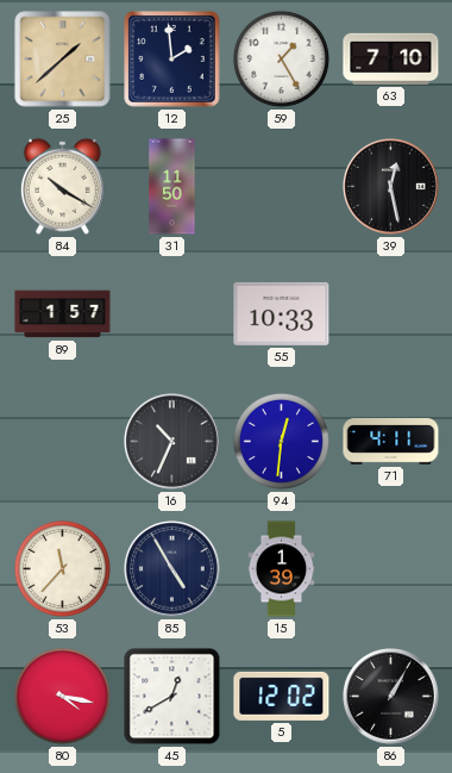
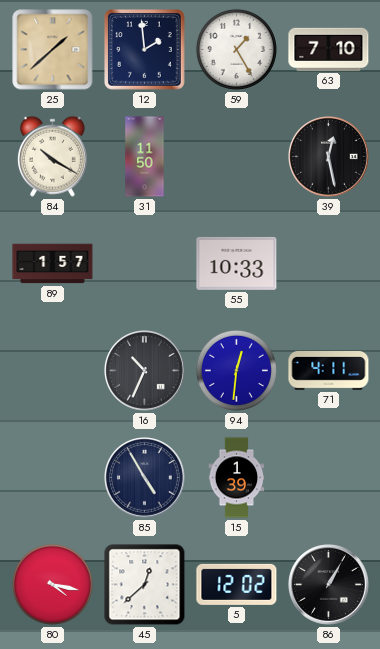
53: 11:37 -> none
45: 12:40 -> 12:38
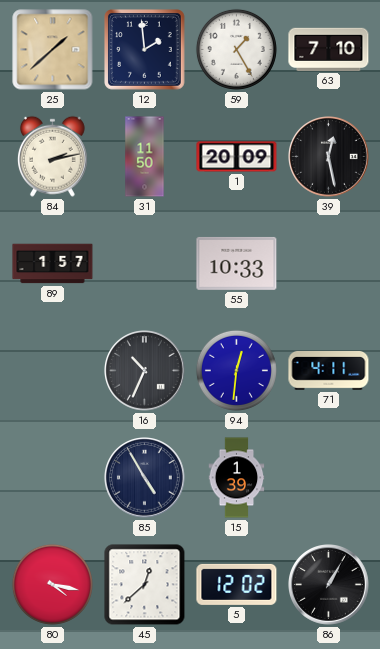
84: 10:20 -> 2:13
1: none -> 20:09
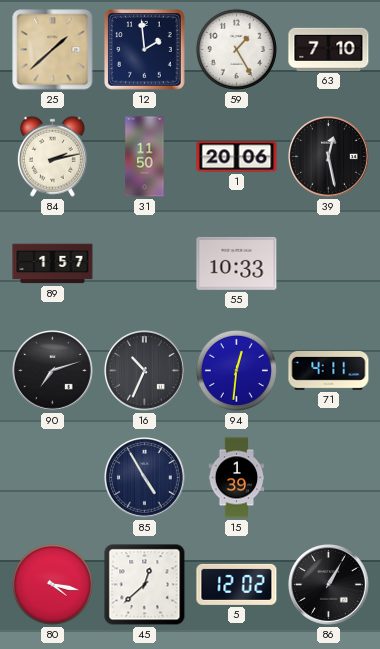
1: 20:09 -> 20:06
90: none -> 7:12
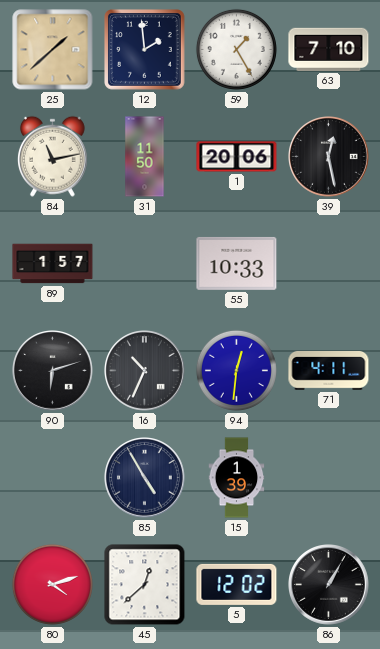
84: 2:13 -> 11:13
90: 7:12 -> 6:12
80: 4:17 -> 4:12
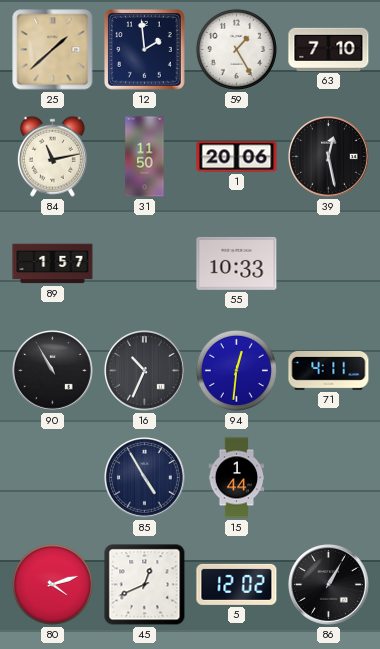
90: 6:12 -> 10:55
15: 1:39 -> 1:44
45: 12:38 -> 12:41
